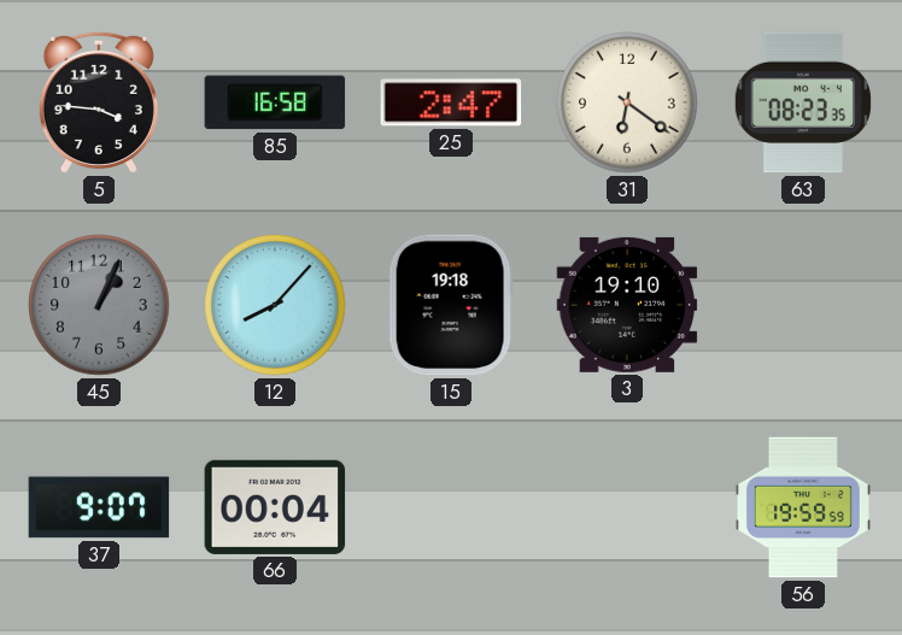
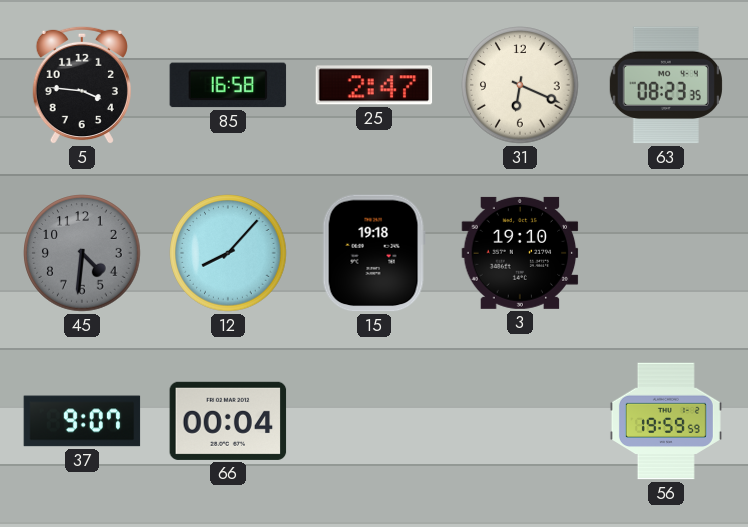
31: 6:21 -> 6:19
45: 1:04 -> 4:31
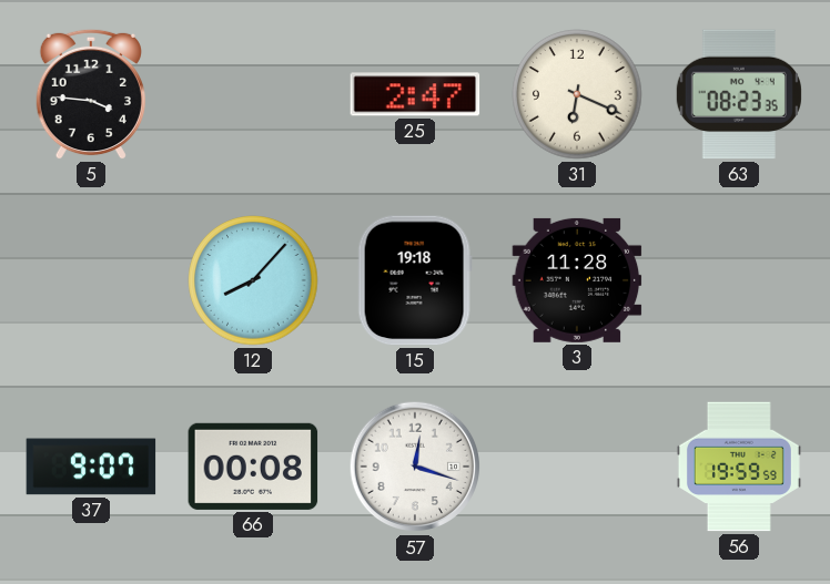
85: 16:58 -> none
45: 4:31 -> none
3: 19:10 -> 11:28
66: 00:04 -> 00:08
57: none -> 12:18
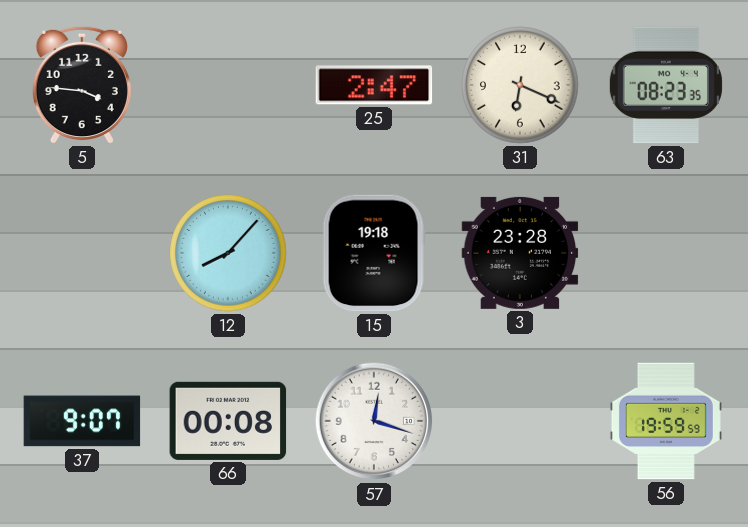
3: 11:28 -> 23:28
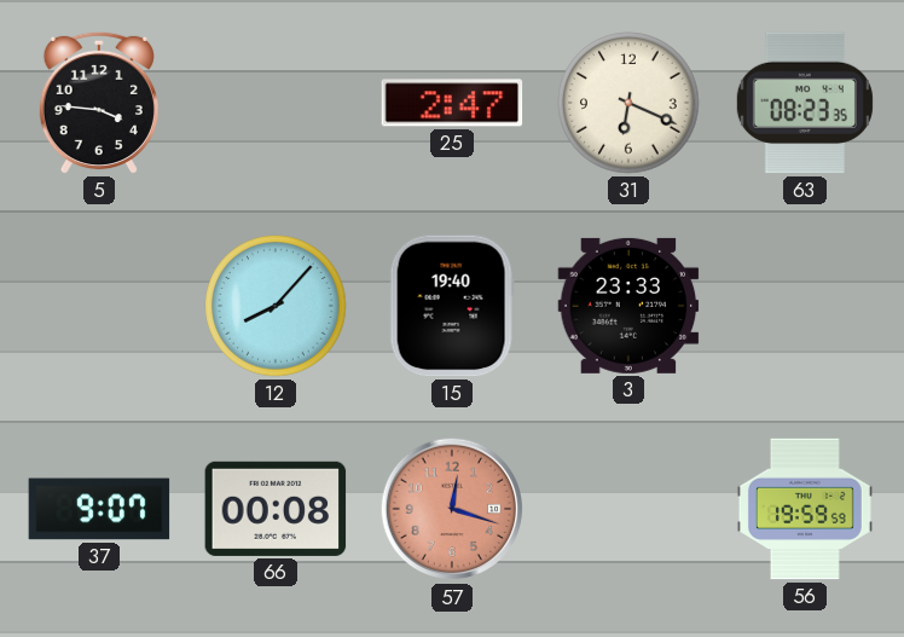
15: 19:18 -> 19:40
3: 23:28 -> 23:33
57 dial: white -> salmon
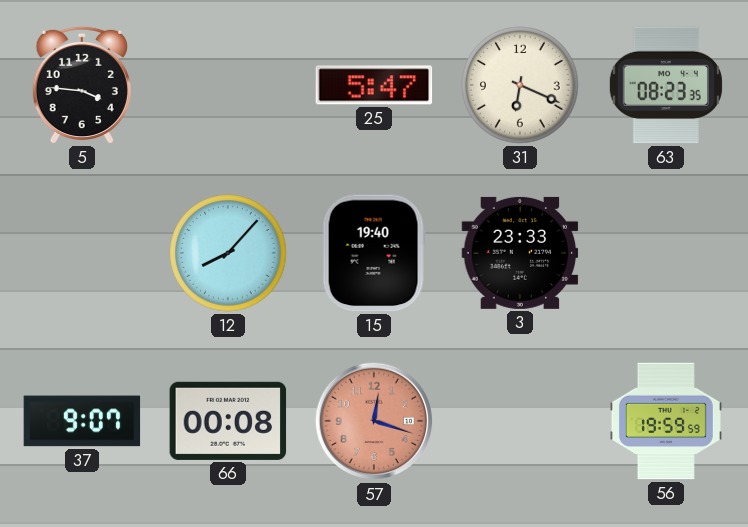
25: 2:47 -> 5:47
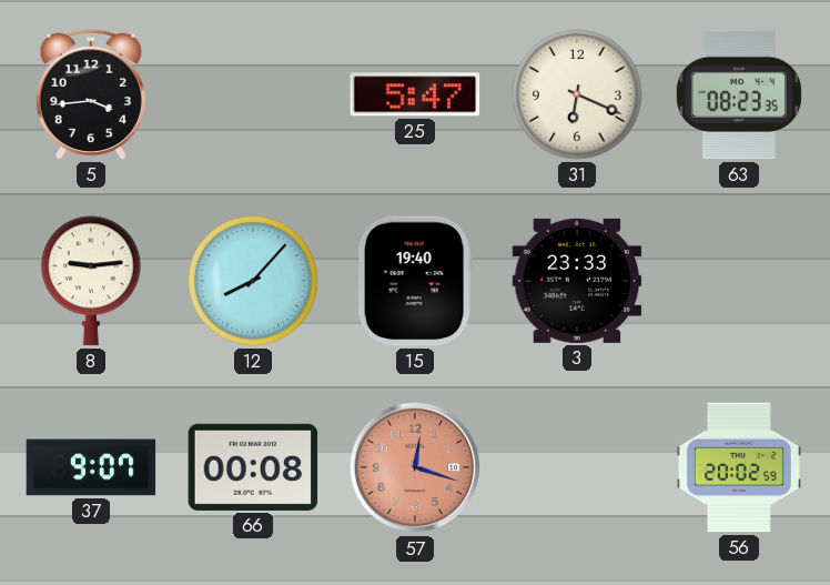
5: 3:46 -> 3:44
8: none -> 9:14
56: 19:59 -> 20:02
